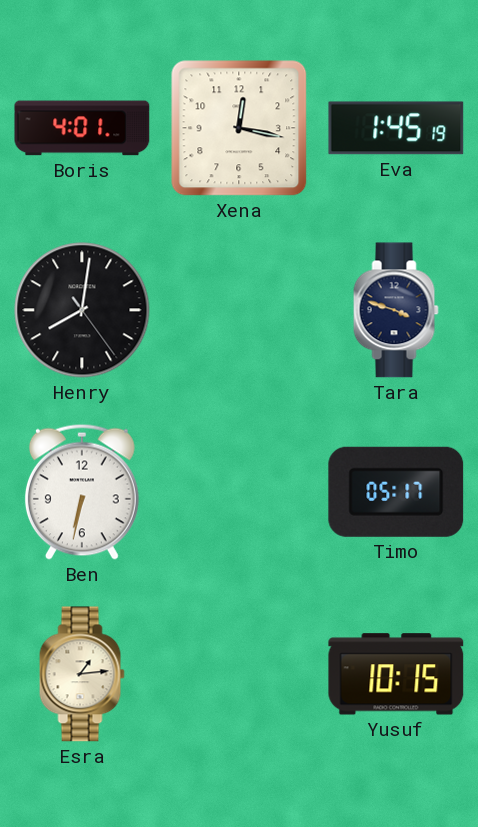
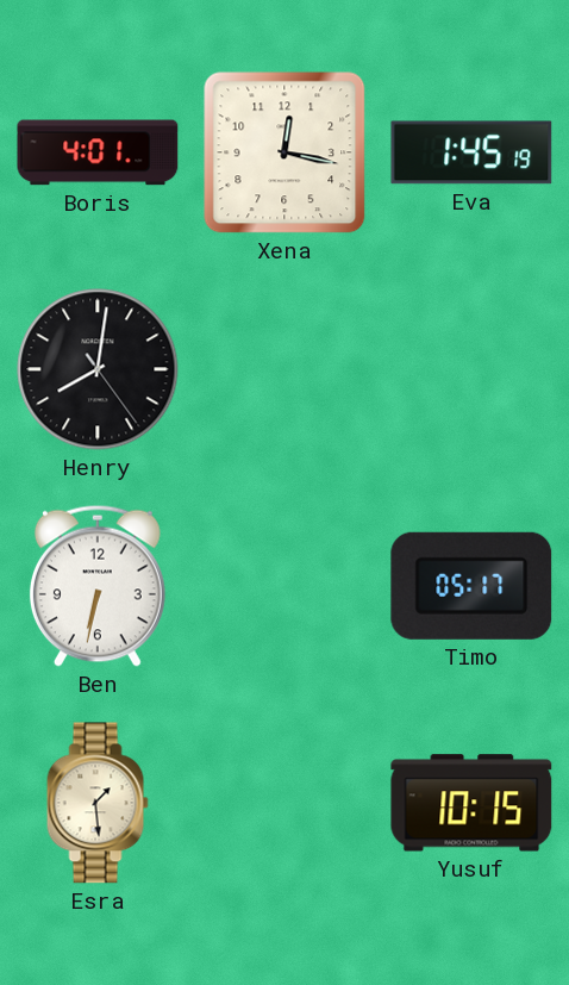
Tara: 3:48 -> none
Esra: 1:14 -> 1:29
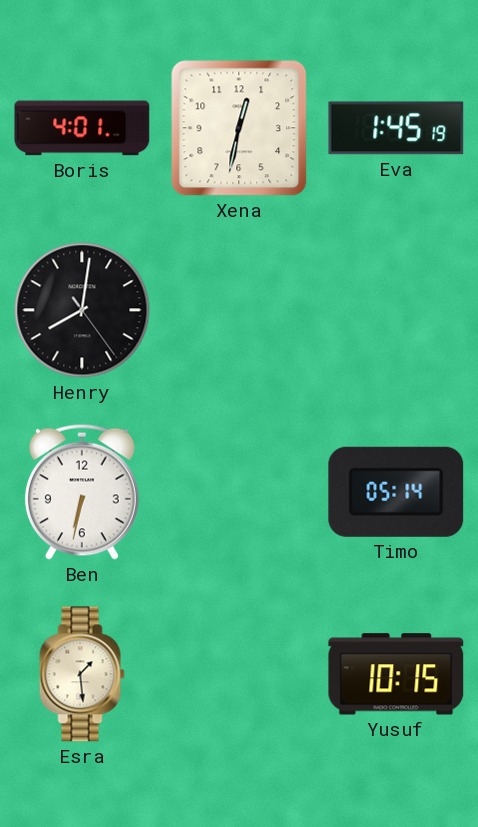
Xena: 12:17 -> 12:32
Timo: 05:17 -> 05:14
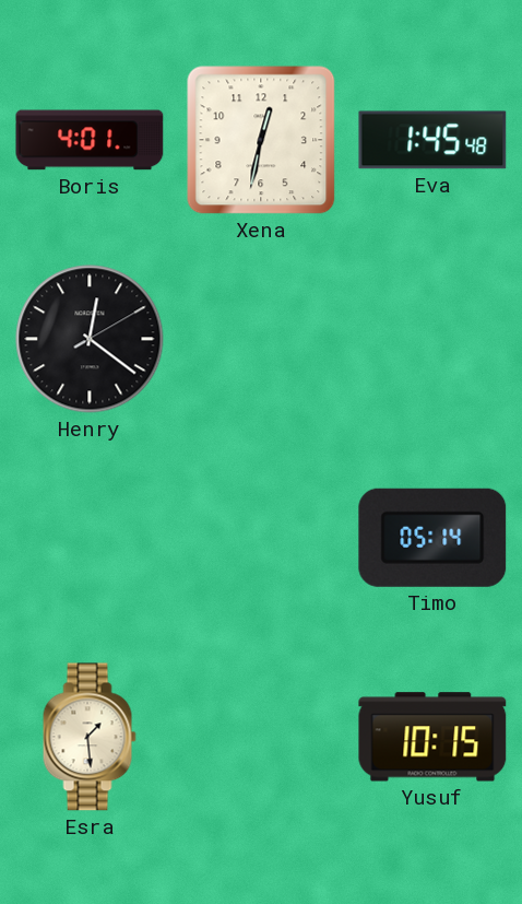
Eva: 1:45:19 -> 1:45:48
Henry: 8:01 -> 12:21
Ben: 6:32 -> none
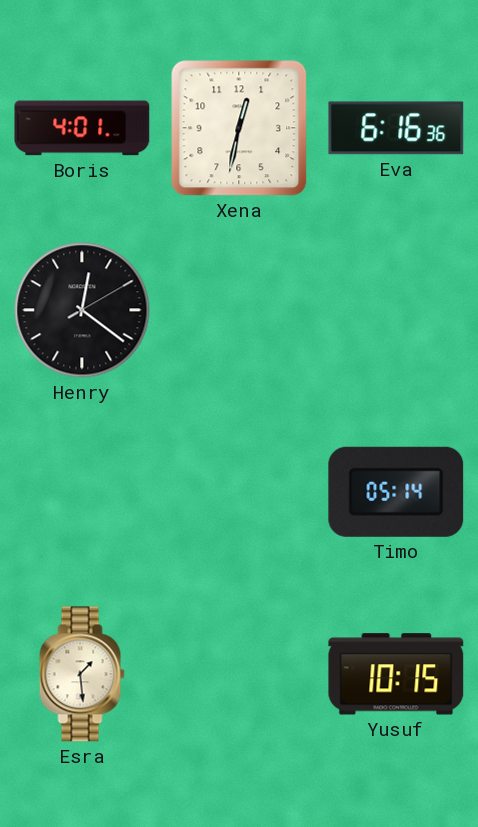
Eva: 1:45 -> 6:16
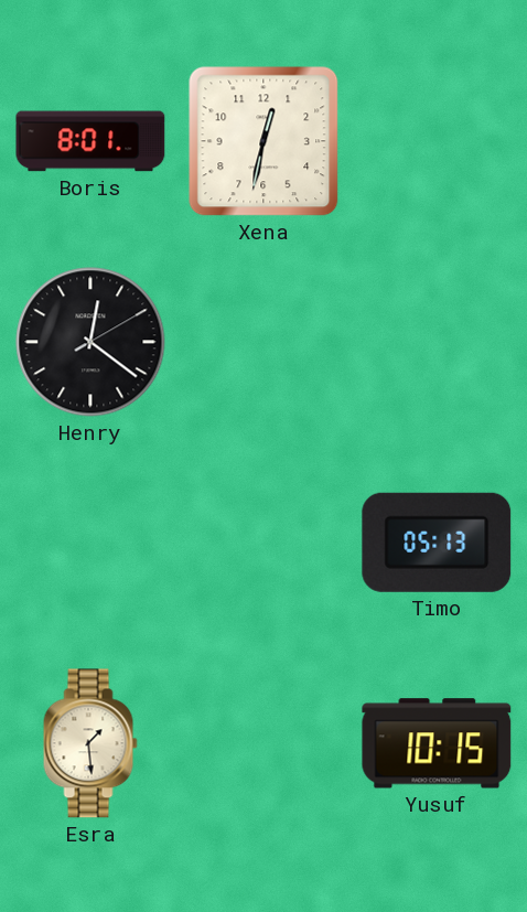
Boris: 4:01 -> 8:01
Eva: 6:16 -> none
Timo: 05:14 -> 05:13
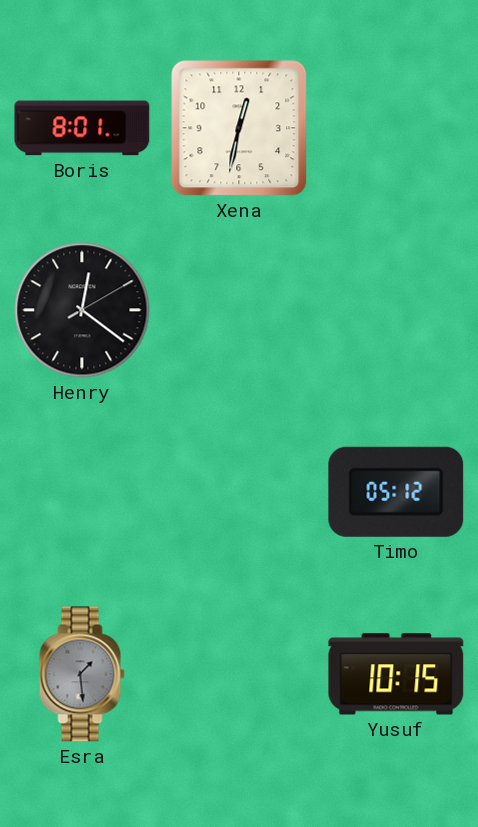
Timo: 05:13 -> 05:12
Esra dial: cream -> grey
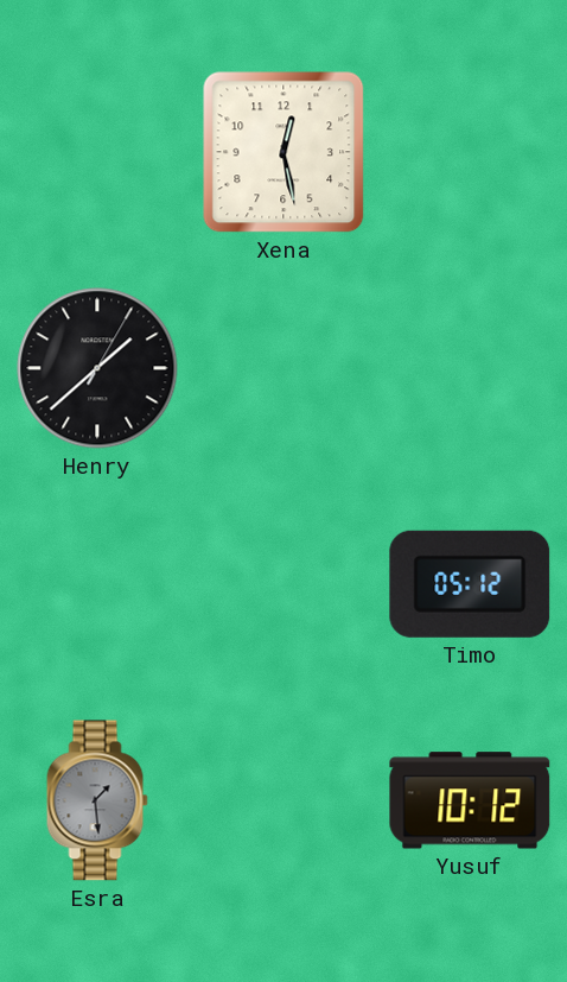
Boris: 8:01 -> none
Xena: 12:32 -> 12:28
Henry: 12:21 -> 1:38
Yusuf: 10:15 -> 10:12
